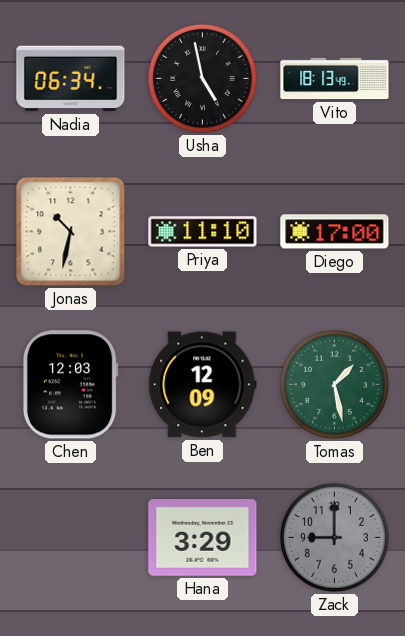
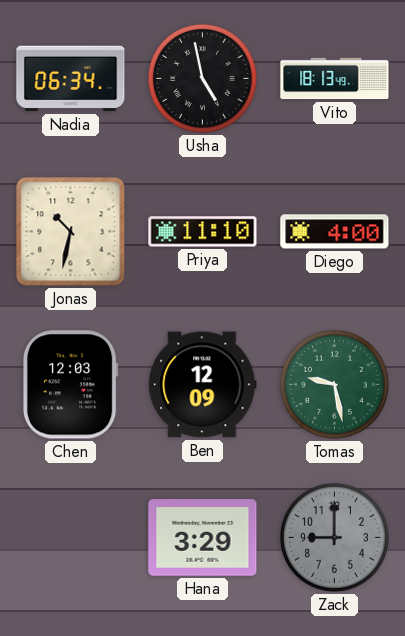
Diego: 17:00 -> 4:00
Tomas: 1:28 -> 9:28
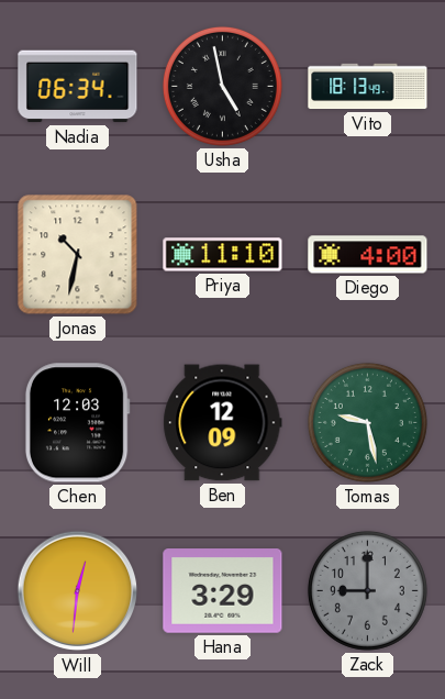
Will: none -> 12:31
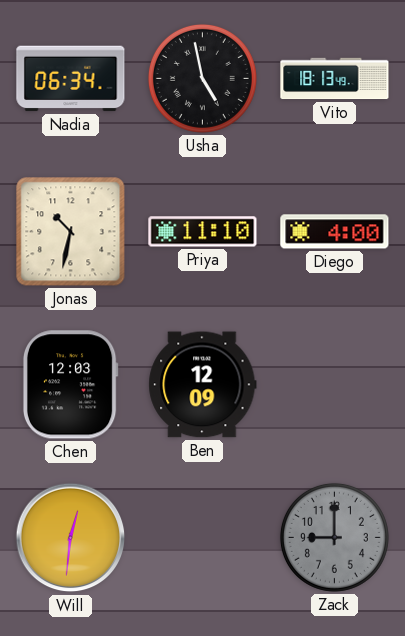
Tomas: 9:28 -> none
Hana: 3:29 -> none
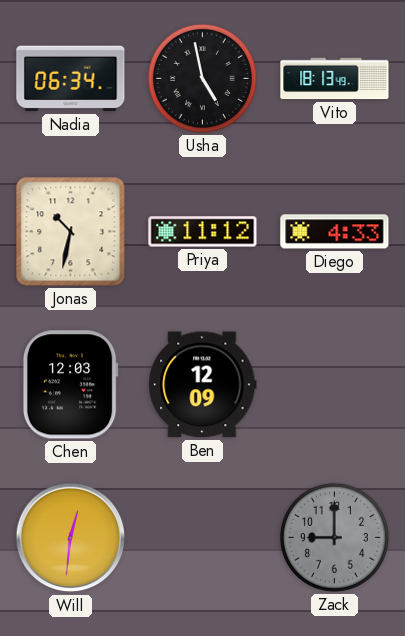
Priya: 11:10 -> 11:12
Diego: 4:00 -> 4:33
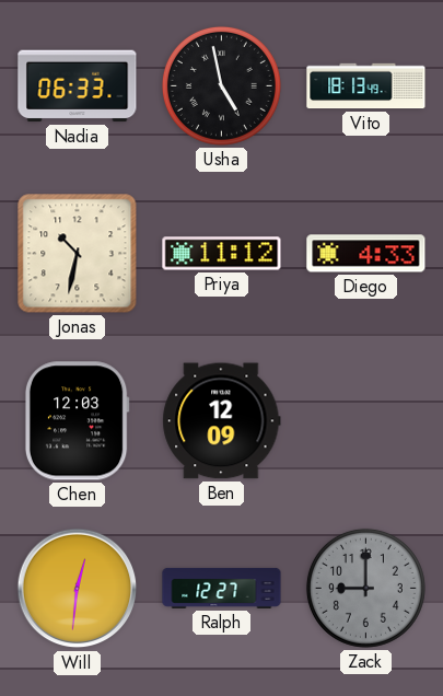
Nadia: 06:34 -> 06:33
Ralph: none -> 12:27
